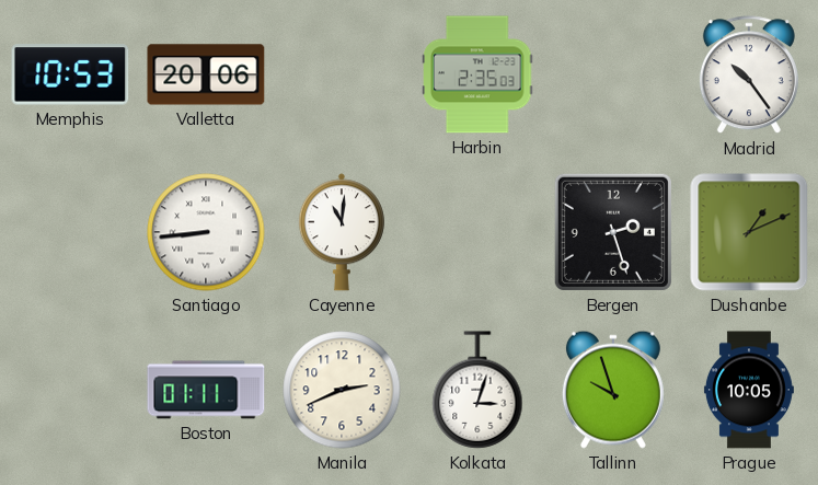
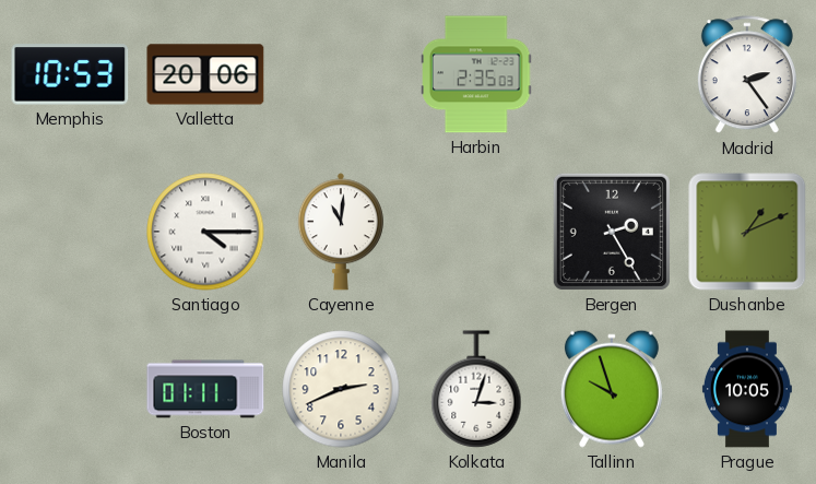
Madrid: 10:24 -> 2:24
Santiago: 8:44 -> 4:15
Bergen: 2:27 -> 2:25
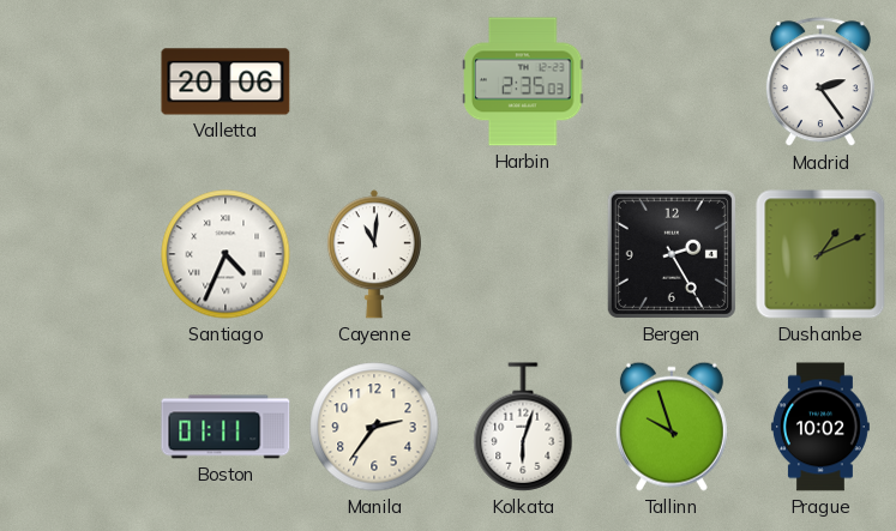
Memphis: 10:53 -> none
Santiago: 4:15 -> 4:34
Manila: 2:41 -> 2:36
Kolkata: 3:03 -> 6:03
Prague: 10:05 -> 10:02
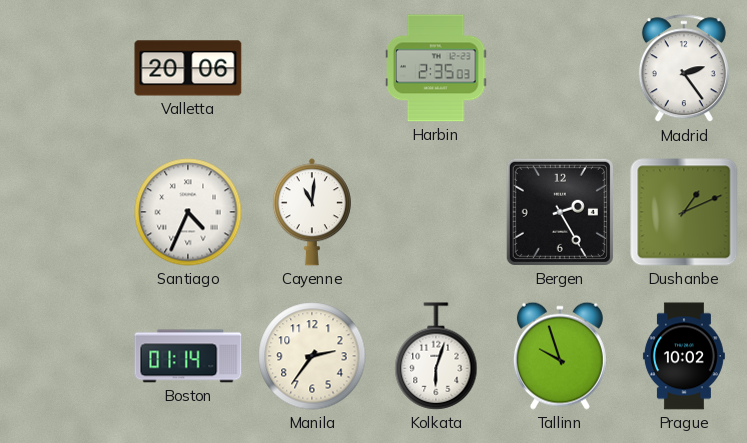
Boston: 01:11 -> 01:14
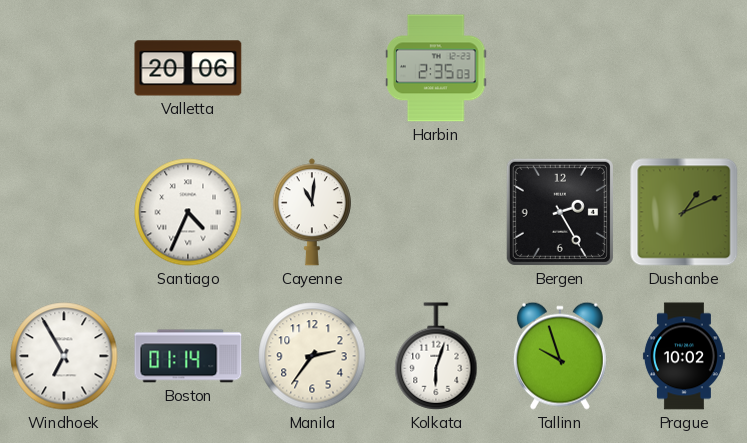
Madrid: 2:24 -> none
Windhoek: none -> 6:55
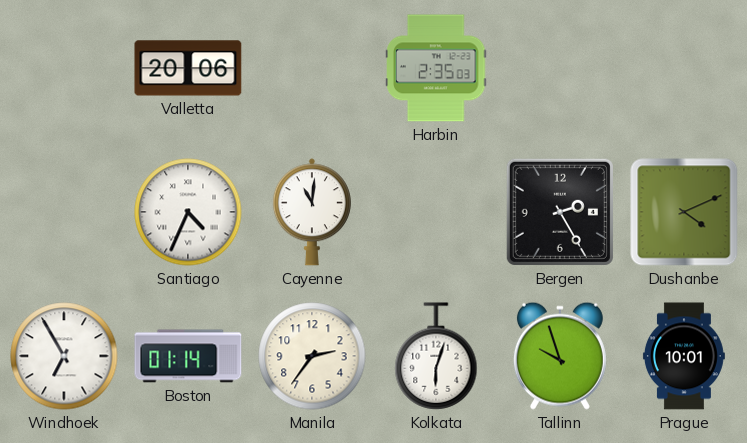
Dushanbe: 1:11 -> 4:11
Prague: 10:02 -> 10:01
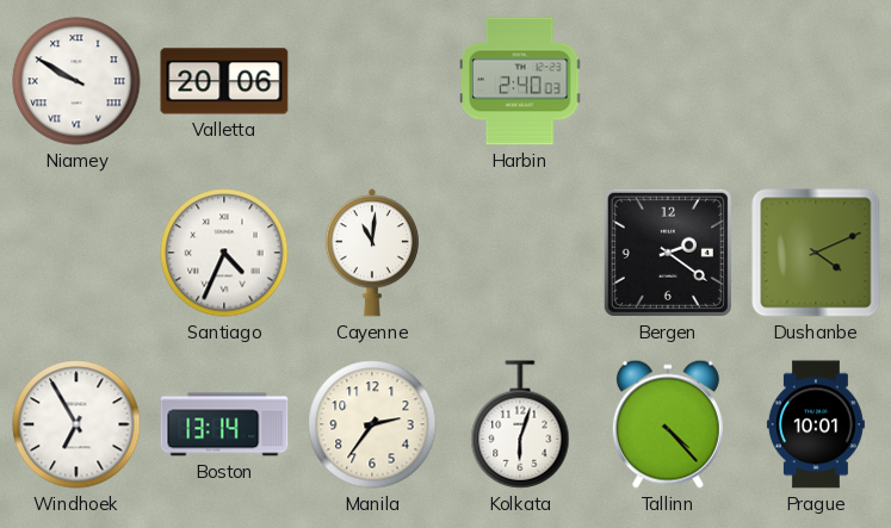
Niamey: none -> 9:50
Harbin: 2:35 -> 2:40
Bergen: 2:25 -> 2:21
Boston: 01:14 -> 13:14
Tallinn: 9:57 -> 4:23
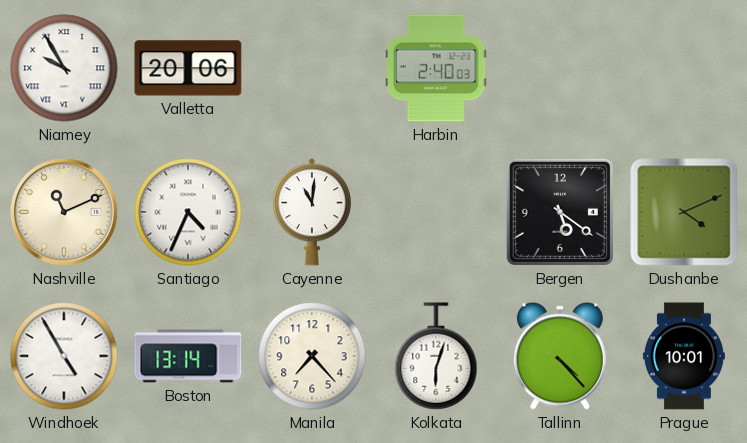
Niamey: 9:50 -> 9:55
Nashville: none -> 11:11
Bergen: 2:21 -> 5:21
Windhoek: 6:55 -> 4:55
Manila: 2:36 -> 7:23
